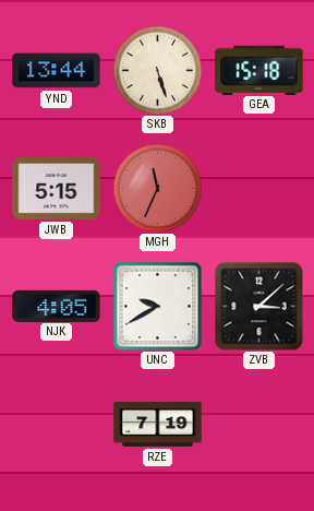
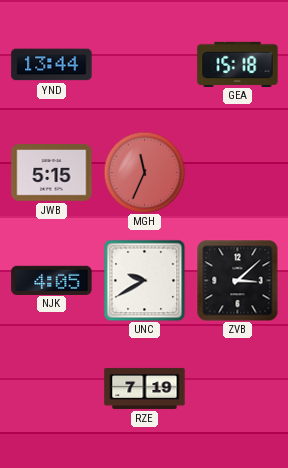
SKB: 5:27 -> none
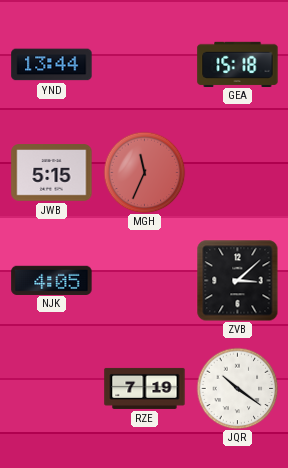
UNC: 9:40 -> none
JQR: none -> 10:21
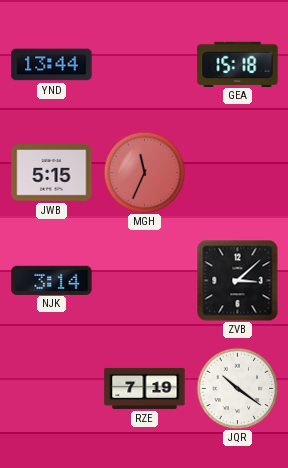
NJK: 4:05 -> 3:14
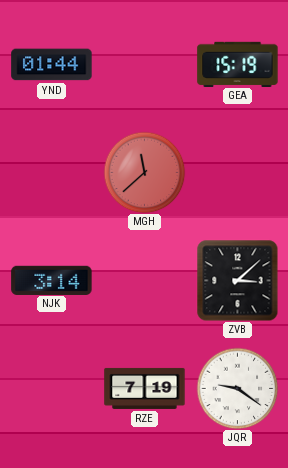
YND: 13:44 -> 01:44
GEA: 15:18 -> 15:19
JWB: 5:15 -> none
MGH: 11:34 -> 11:38
JQR: 10:21 -> 9:21
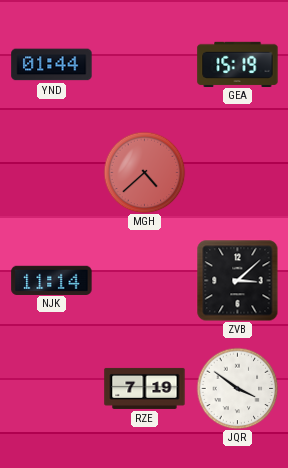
MGH: 11:38 -> 4:38
NJK: 3:14 -> 11:14
JQR: 9:21 -> 3:51
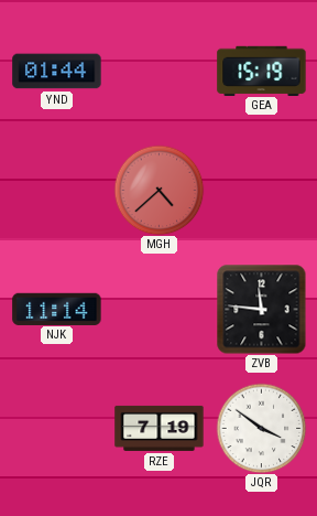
ZVB: 3:08 -> 11:46
